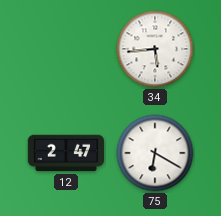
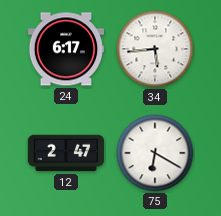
24: none -> 6:17
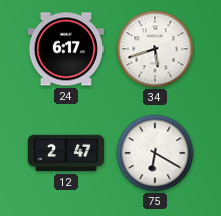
34: 5:44 -> 5:42
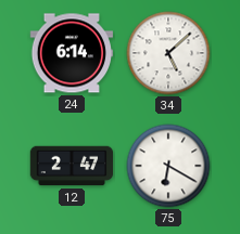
24: 6:17 -> 6:14
34: 5:42 -> 5:08
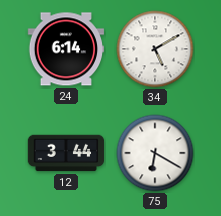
34: 5:08 -> 5:10
12: 2:47 -> 3:44
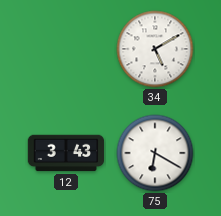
24: 6:14 -> none
12: 3:44 -> 3:43
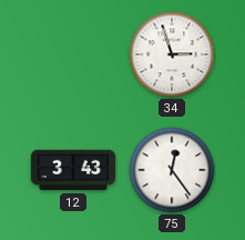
34: 5:10 -> 2:57
75: 6:20 -> 12:24
